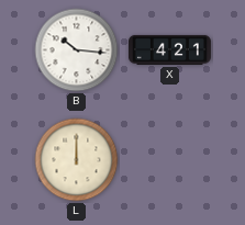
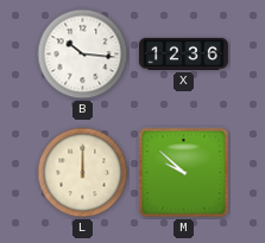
X: 4:21 -> 12:36
M: none -> 9:52
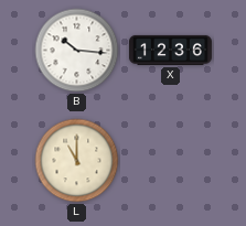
L: 12:00 -> 11:00
M: 9:52 -> none
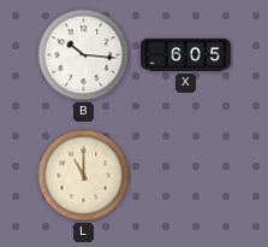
X: 12:36 -> 6:05
